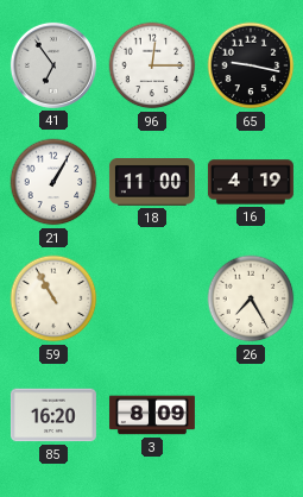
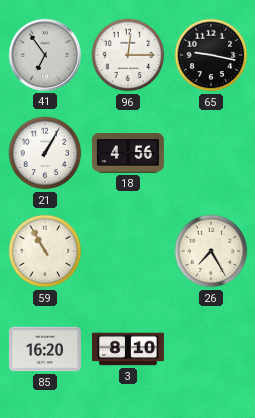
18: 11:00 -> 4:56
16: 4:19 -> none
3: 8:09 -> 8:10
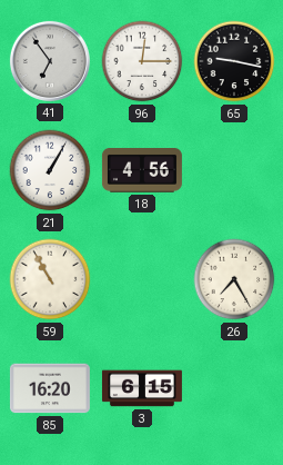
3: 8:10 -> 6:15
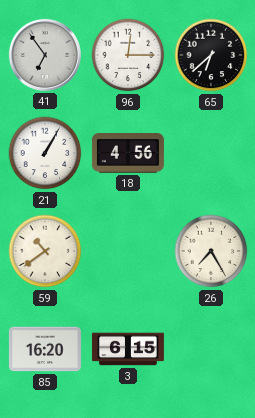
65: 9:17 -> 6:38
59: 10:55 -> 10:39
